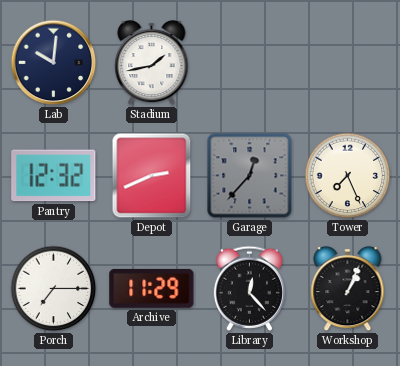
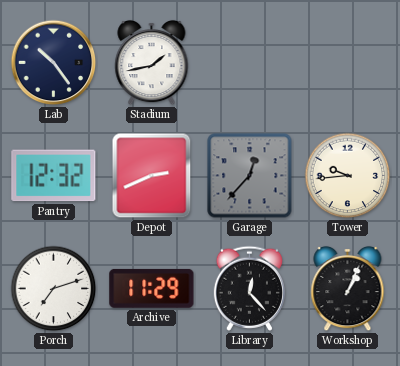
Lab: 10:01 -> 10:24
Tower: 7:26 -> 9:44
Porch: 7:15 -> 7:12
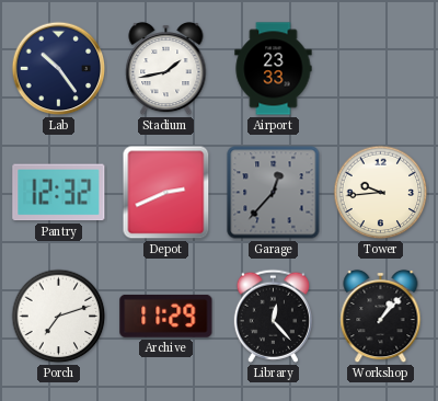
Airport: none -> 23:33
Workshop: 1:04 -> 1:07
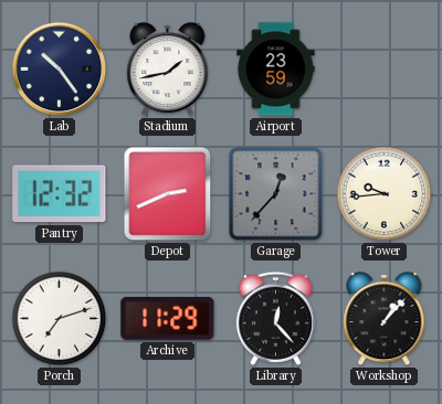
Airport: 23:33 -> 23:59
